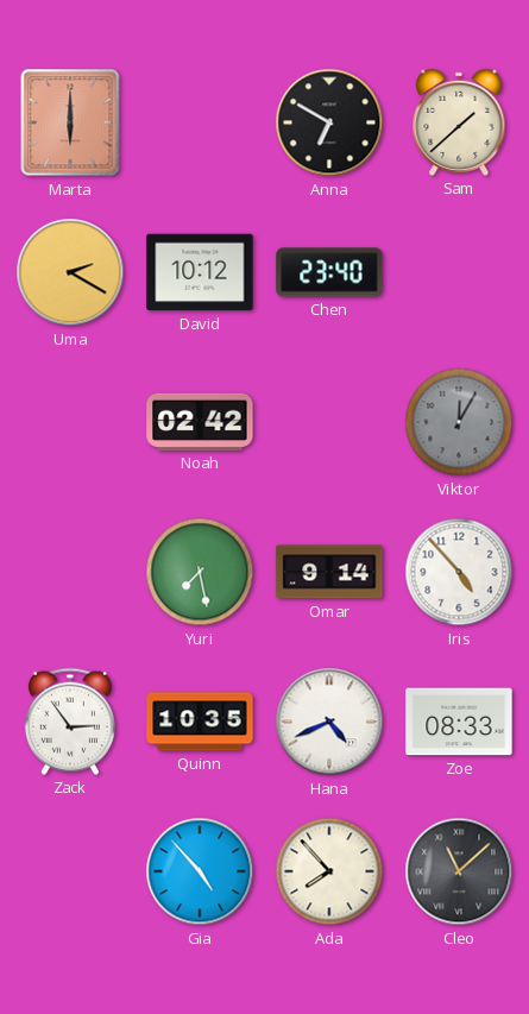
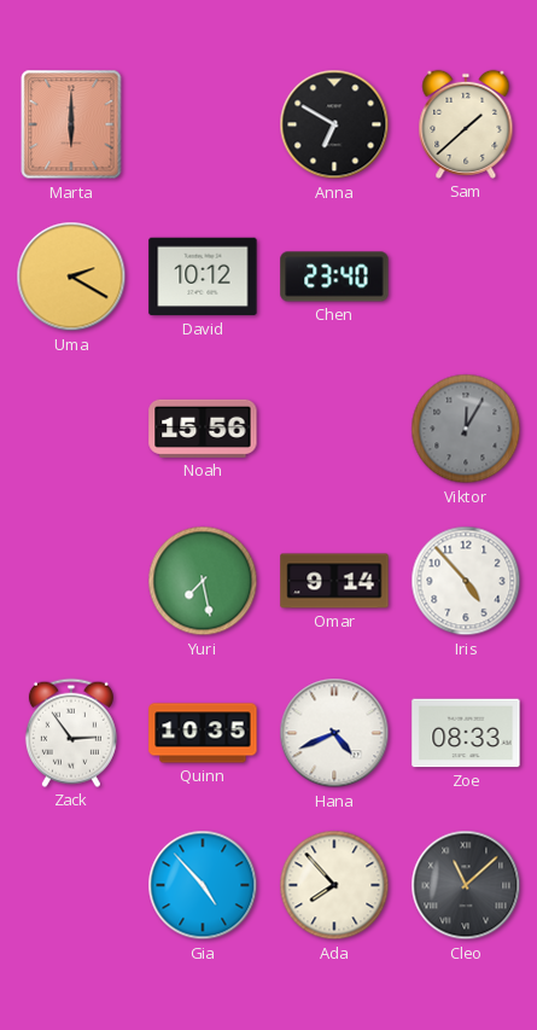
Noah: 02:42 -> 15:56
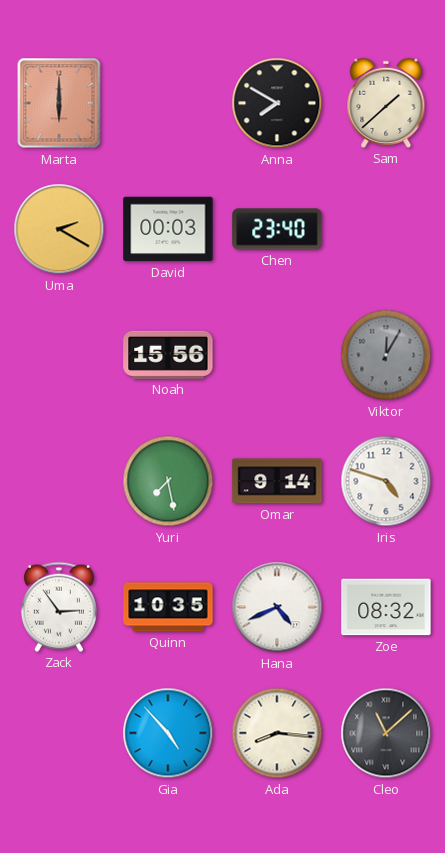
Anna: 6:50 -> 7:50
David: 10:12 -> 00:03
Iris: 4:53 -> 4:48
Zoe: 08:33 -> 08:32
Ada: 7:53 -> 8:16
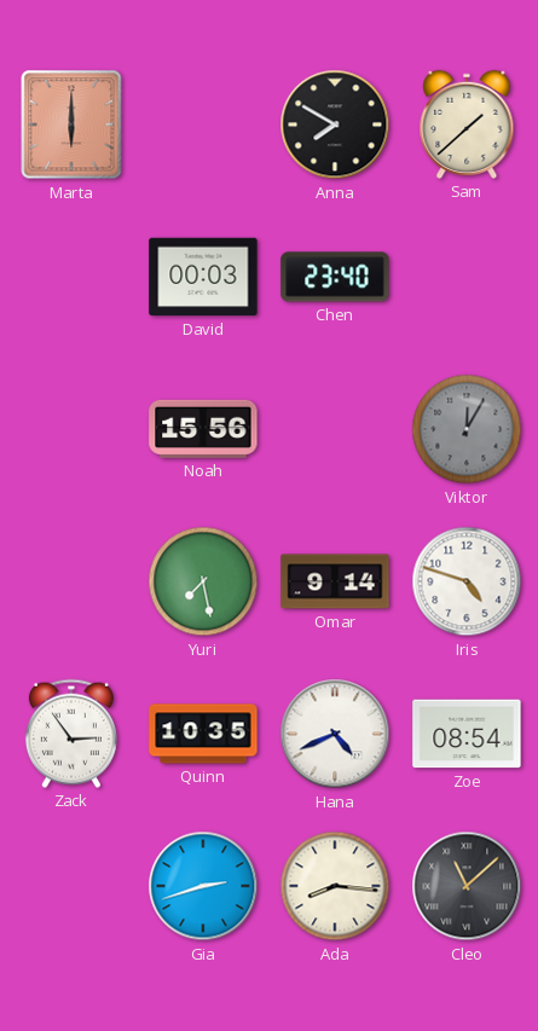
Uma: 2:20 -> none
Zoe: 08:32 -> 08:54
Gia: 4:53 -> 2:42
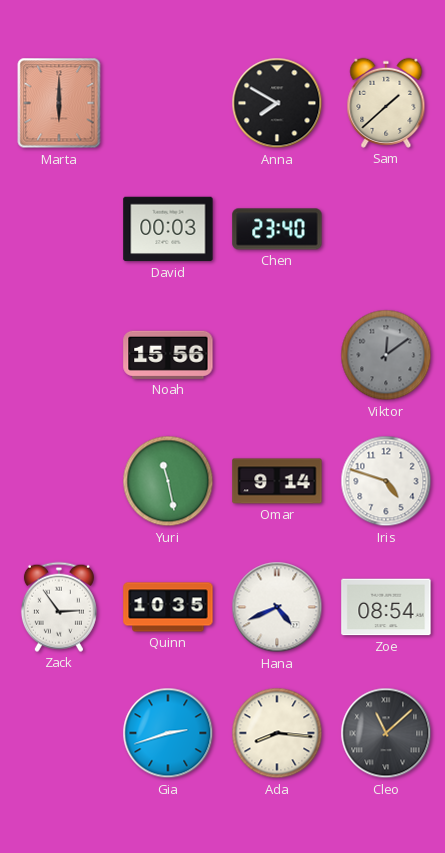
Viktor: 12:05 -> 12:09
Yuri: 7:28 -> 11:28
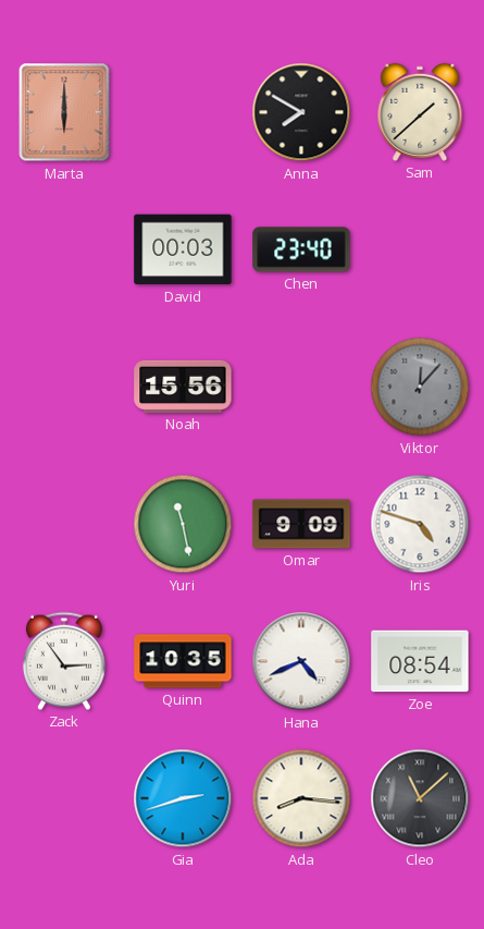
Viktor: 12:09 -> 12:07
Omar: 9:14 -> 9:09
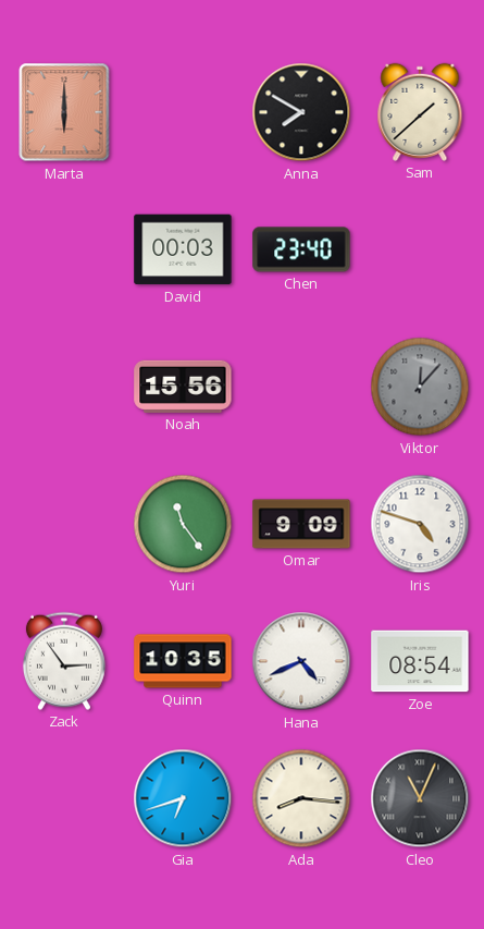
Yuri: 11:28 -> 11:24
Gia: 2:42 -> 6:42
Cleo: 11:08 -> 11:04
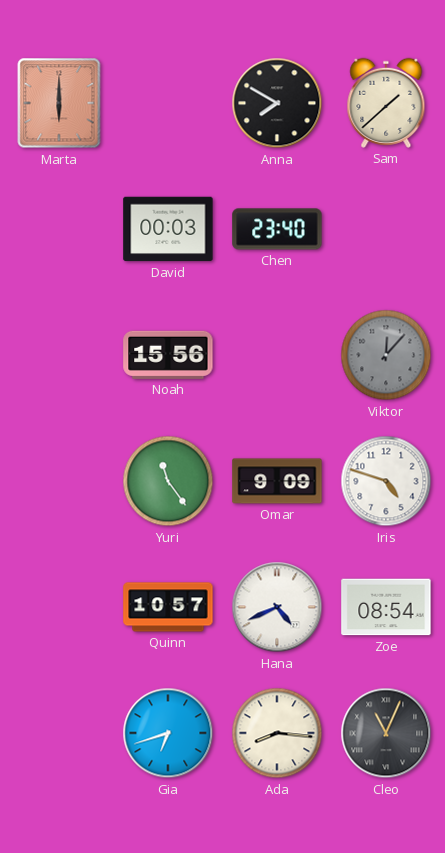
Zack: 2:54 -> none
Quinn: 10:35 -> 10:57
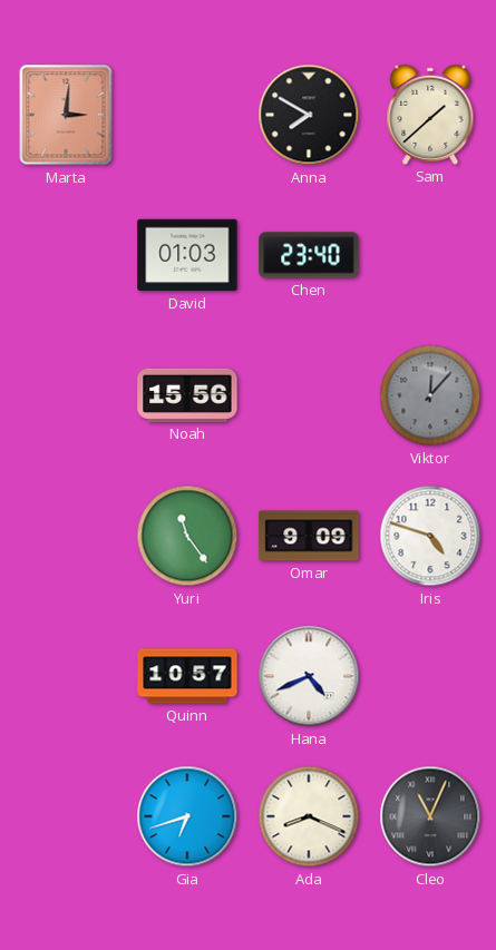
Marta: 6:00 -> 3:01
David: 00:03 -> 01:03
Zoe: 08:54 -> none
Ada: 8:16 -> 8:19
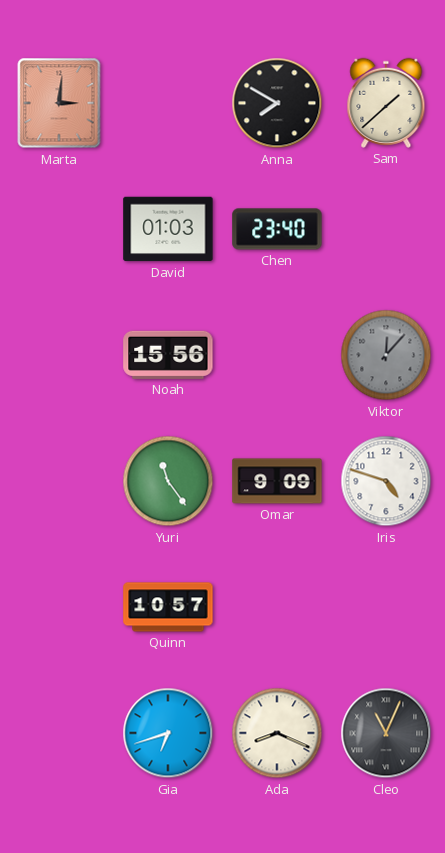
Hana: 4:41 -> none
